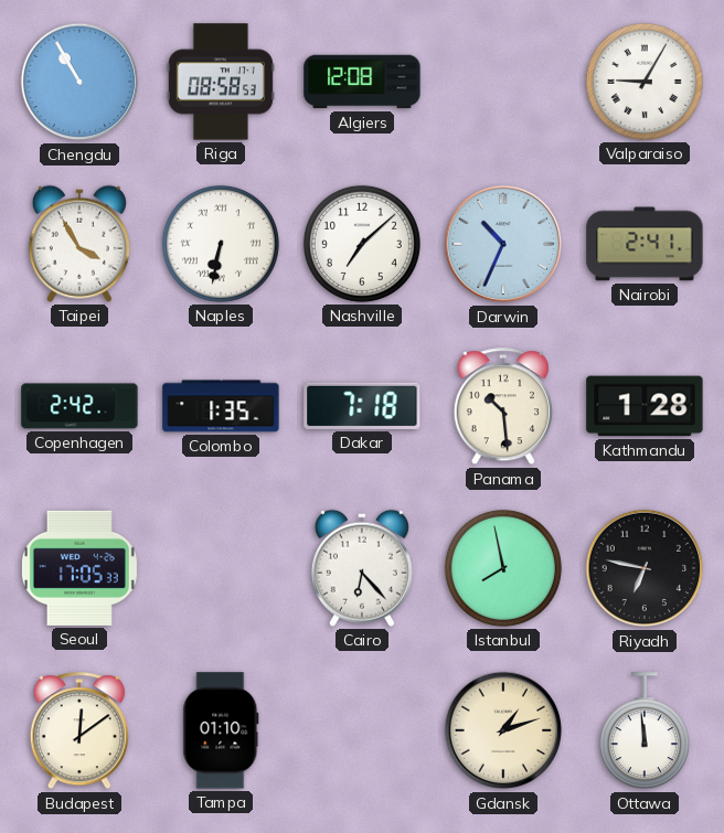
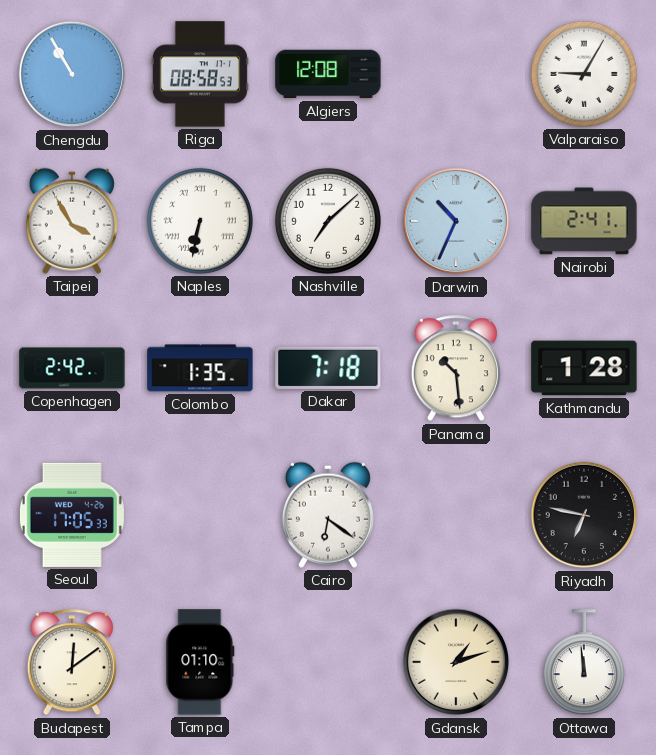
Cairo: 6:23 -> 6:21
Istanbul: 7:58 -> none
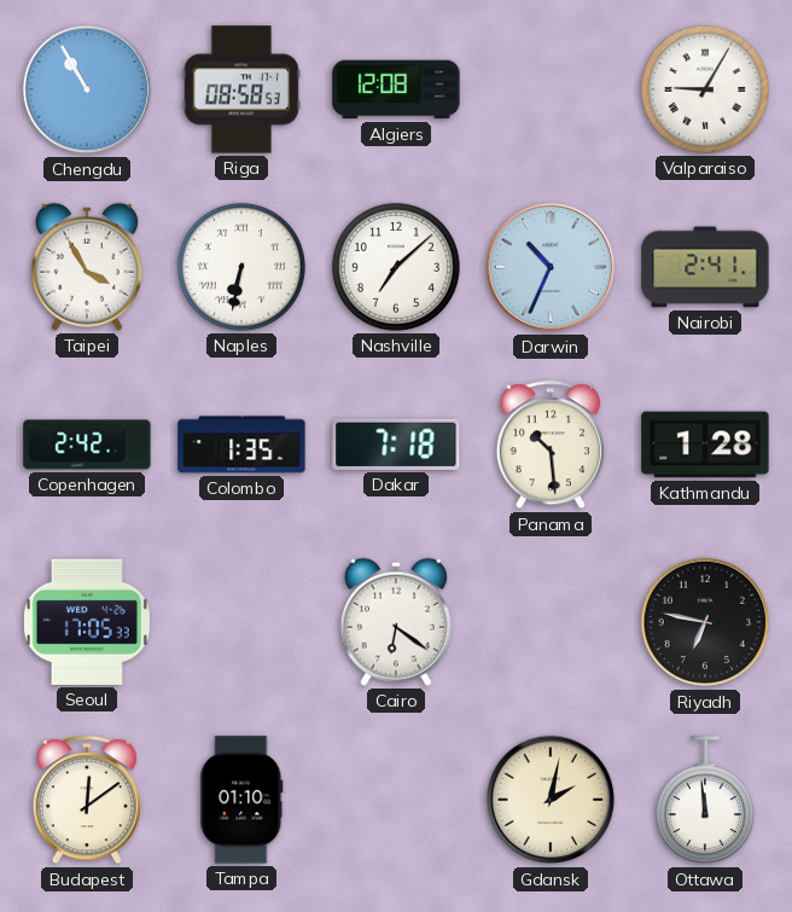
Gdansk: 1:12 -> 2:02
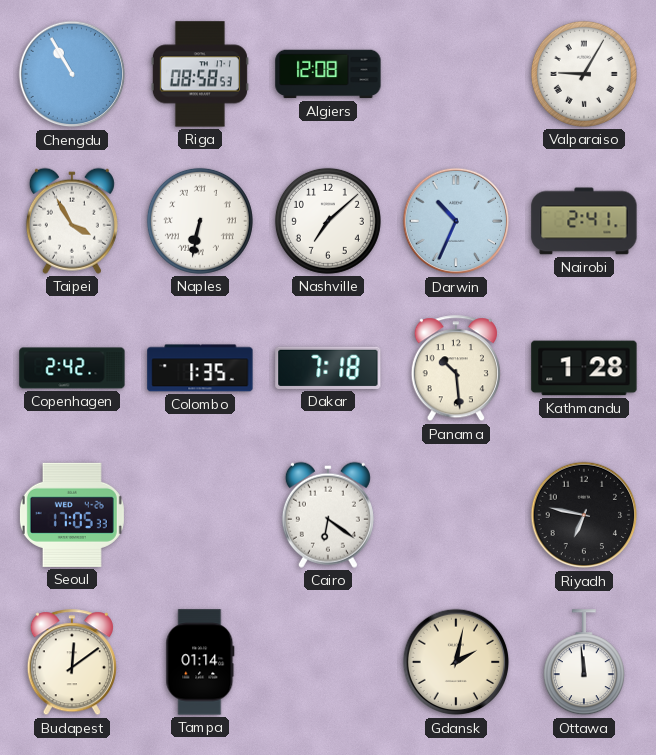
Tampa: 01:10 -> 01:14
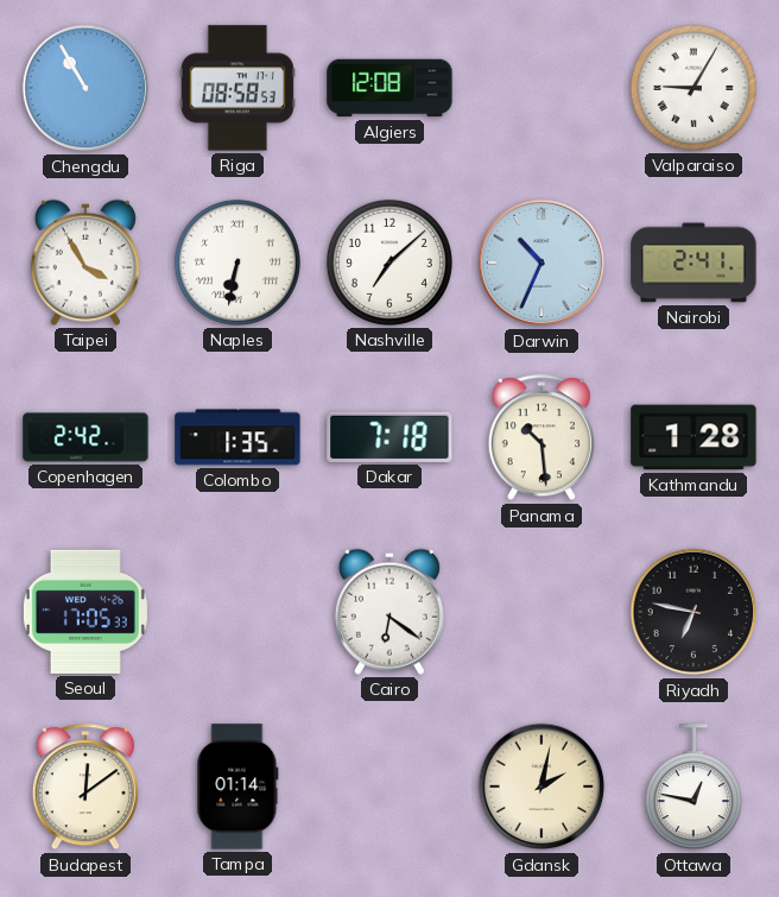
Ottawa: 11:59 -> 12:47
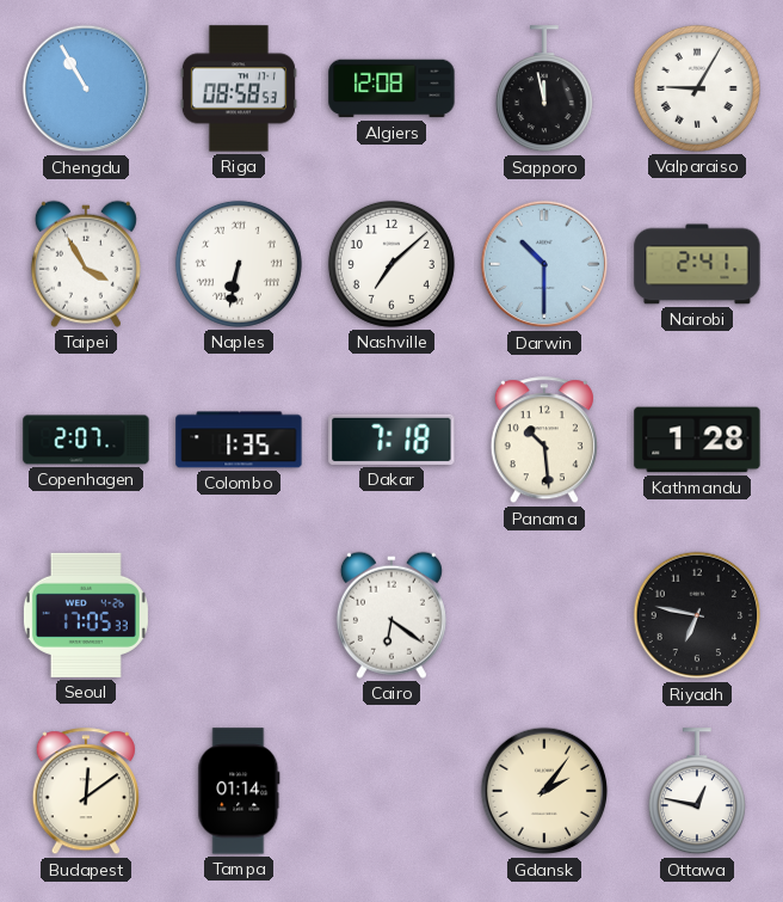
Sapporo: none -> 11:58
Darwin: 10:34 -> 10:30
Copenhagen: 2:42 -> 2:07
Gdansk: 2:02 -> 2:06
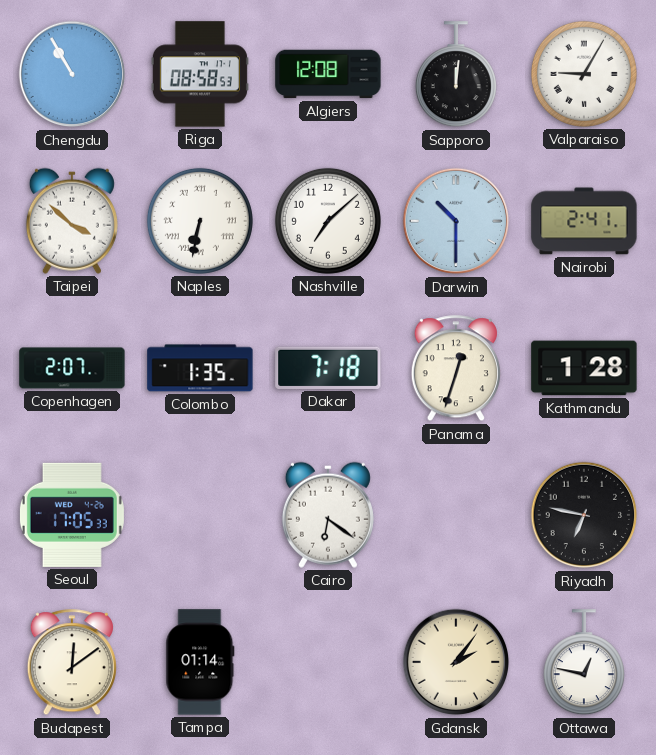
Sapporo: 11:58 -> 12:01
Taipei: 3:55 -> 3:52
Panama: 10:29 -> 12:33
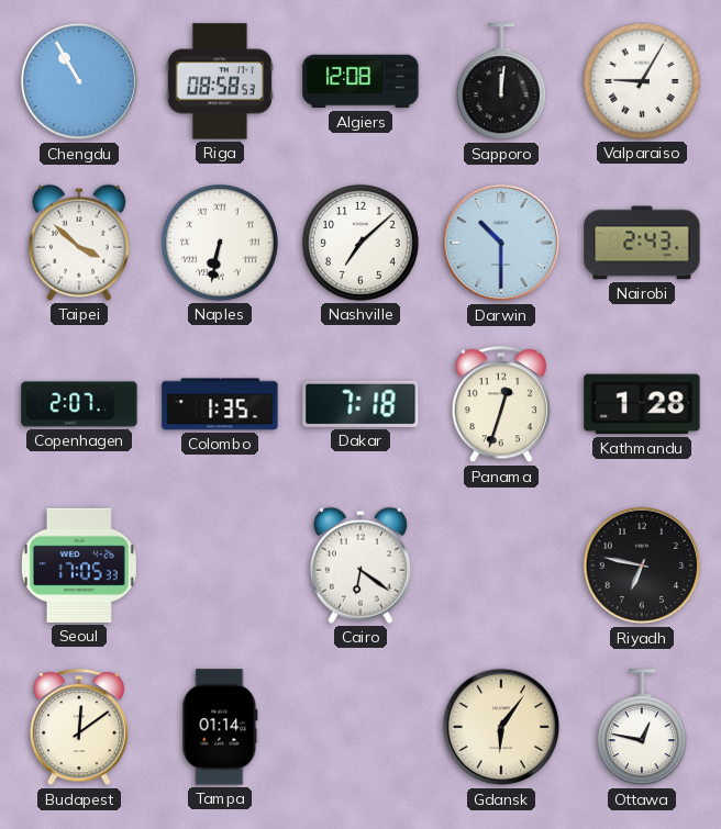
Nairobi: 2:41 -> 2:43
Gdansk: 2:06 -> 6:06
